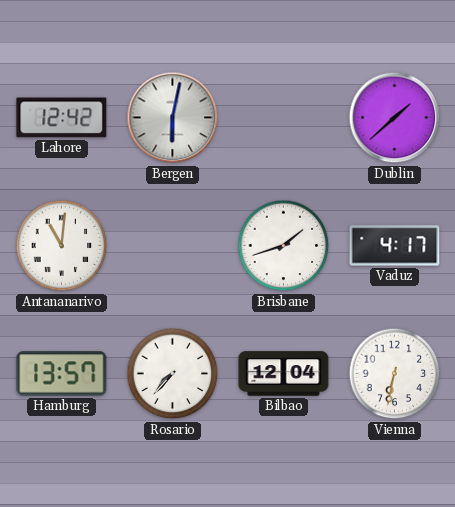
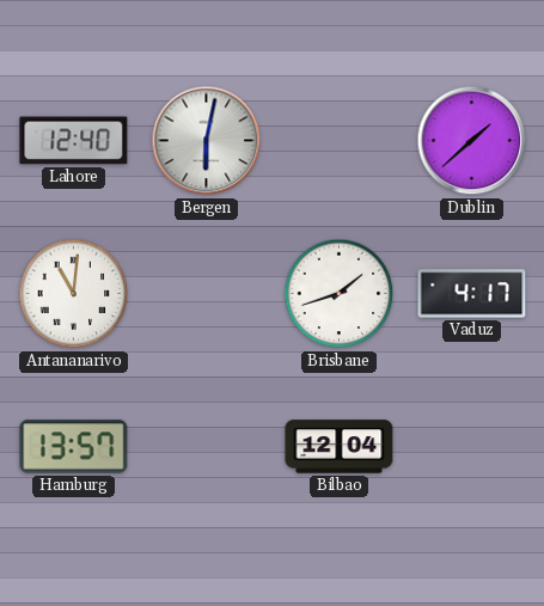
Lahore: 12:42 -> 12:40
Rosario: 7:37 -> none
Vienna: 6:32 -> none
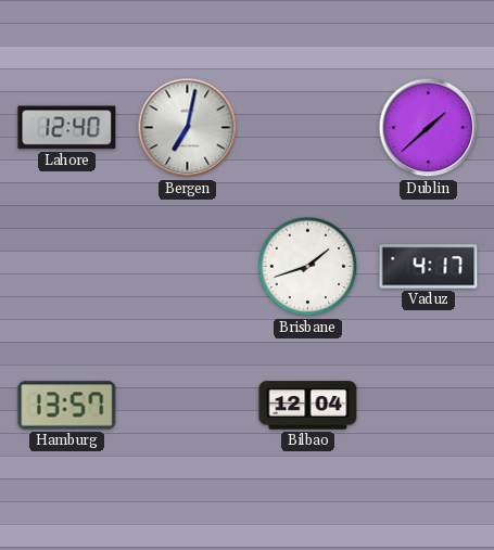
Bergen: 6:02 -> 7:02
Antananarivo: 11:01 -> none
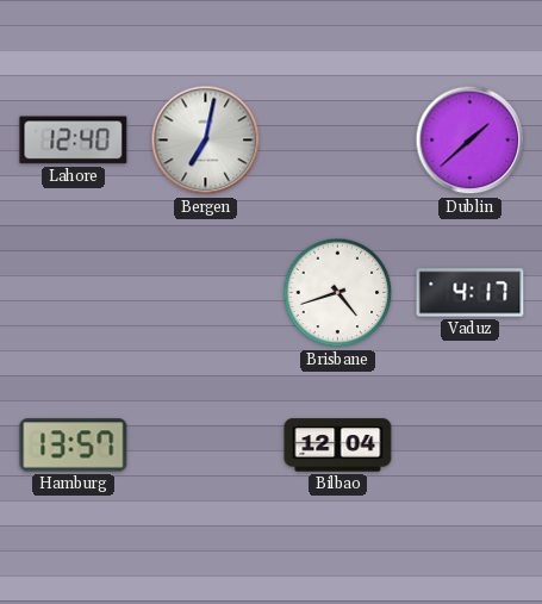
Brisbane: 1:42 -> 4:42
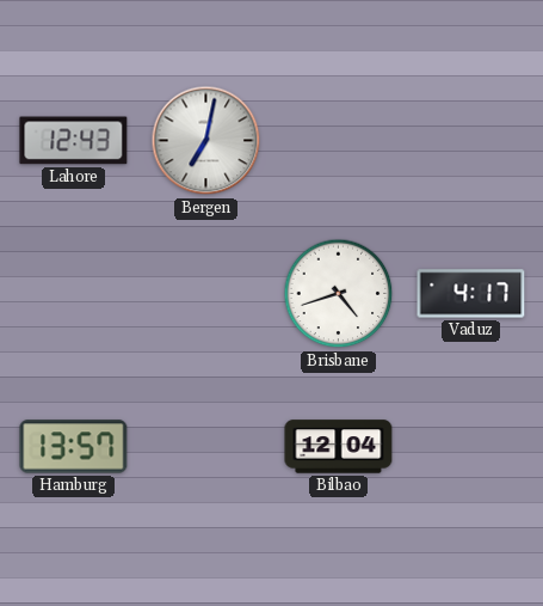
Lahore: 12:40 -> 12:43
Dublin: 1:38 -> none
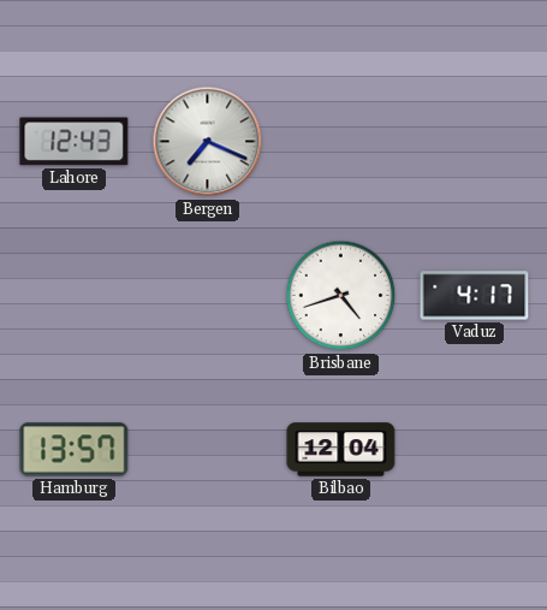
Bergen: 7:02 -> 7:19
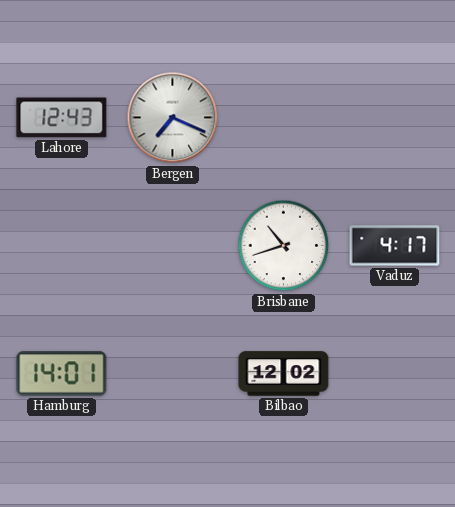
Brisbane: 4:42 -> 10:42
Hamburg: 13:57 -> 14:01
Bilbao: 12:04 -> 12:02
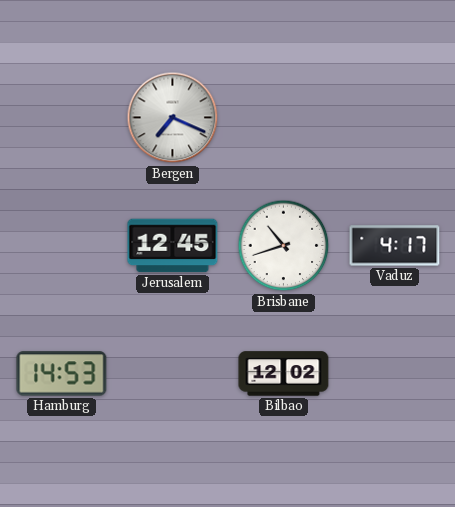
Lahore: 12:43 -> none
Jerusalem: none -> 12:45
Hamburg: 14:01 -> 14:53
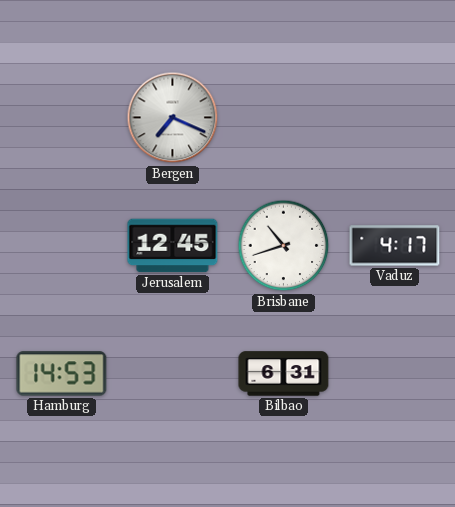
Bilbao: 12:02 -> 6:31
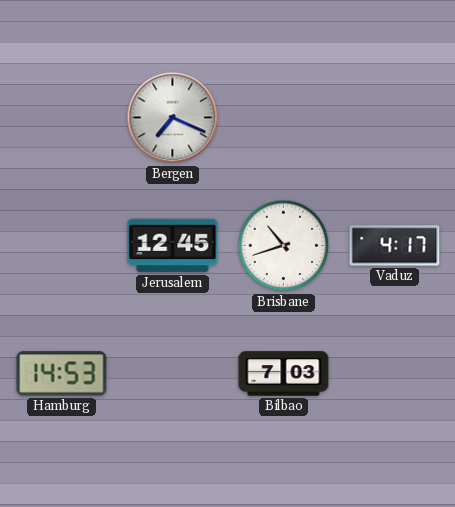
Bilbao: 6:31 -> 7:03
